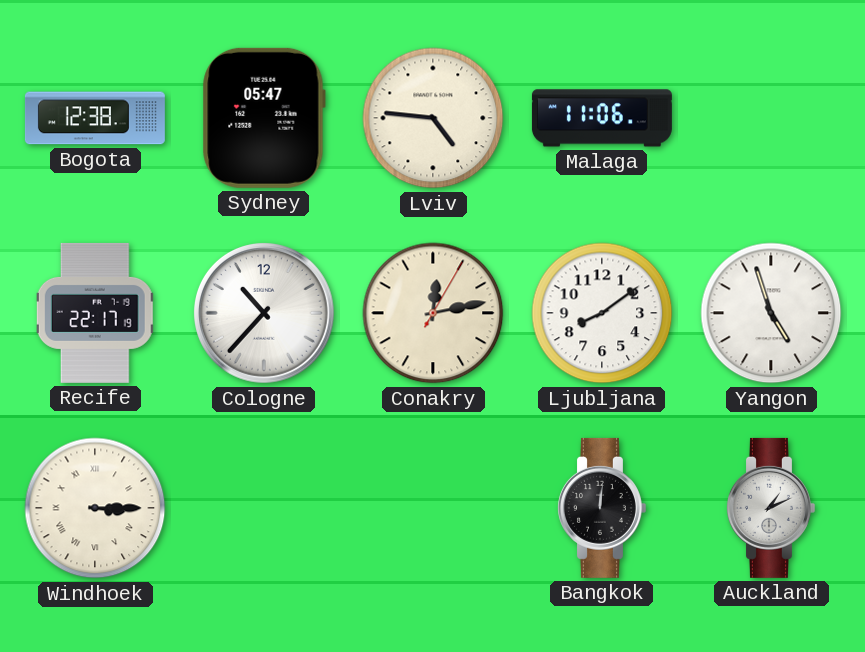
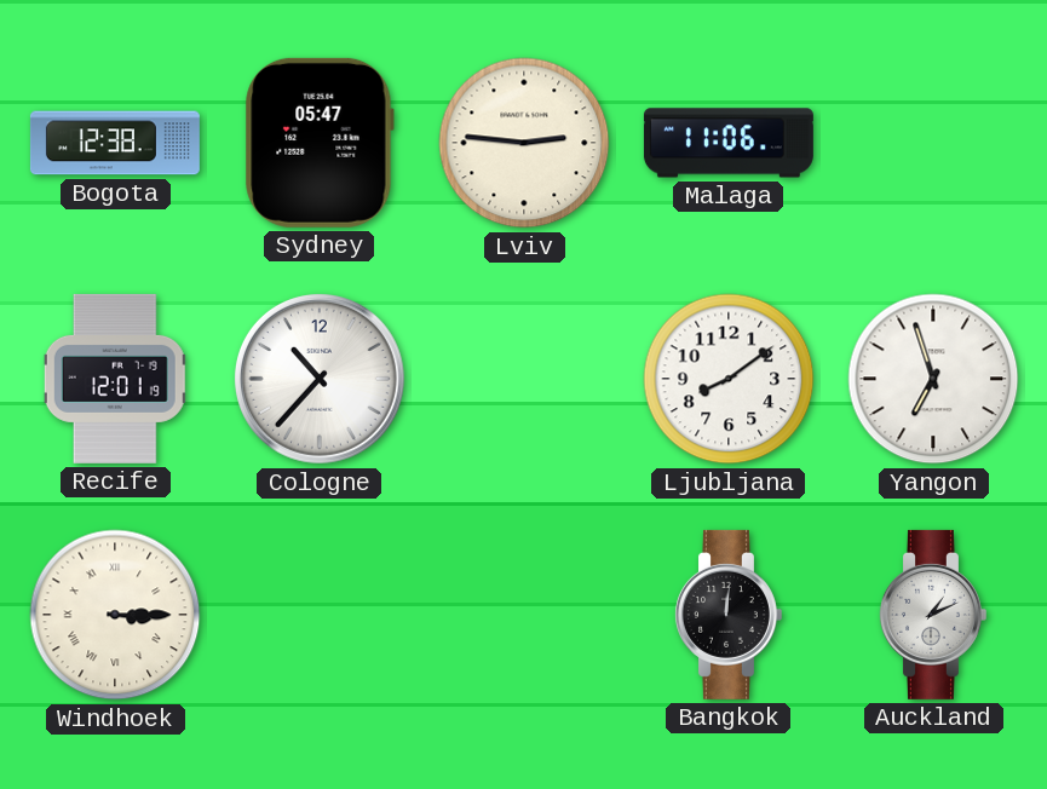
Lviv: 4:46 -> 2:46
Recife: 22:17 -> 12:01
Conakry: 12:13 -> none
Yangon: 4:57 -> 6:57
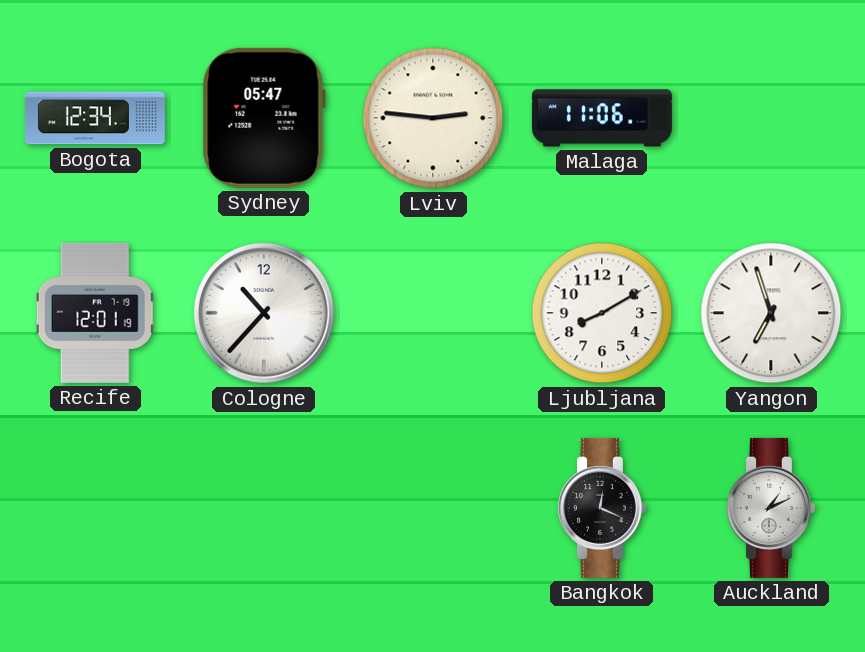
Bogota: 12:38 -> 12:34
Ljubljana: 8:09 -> 8:10
Windhoek: 3:15 -> none
Bangkok: 12:01 -> 12:19
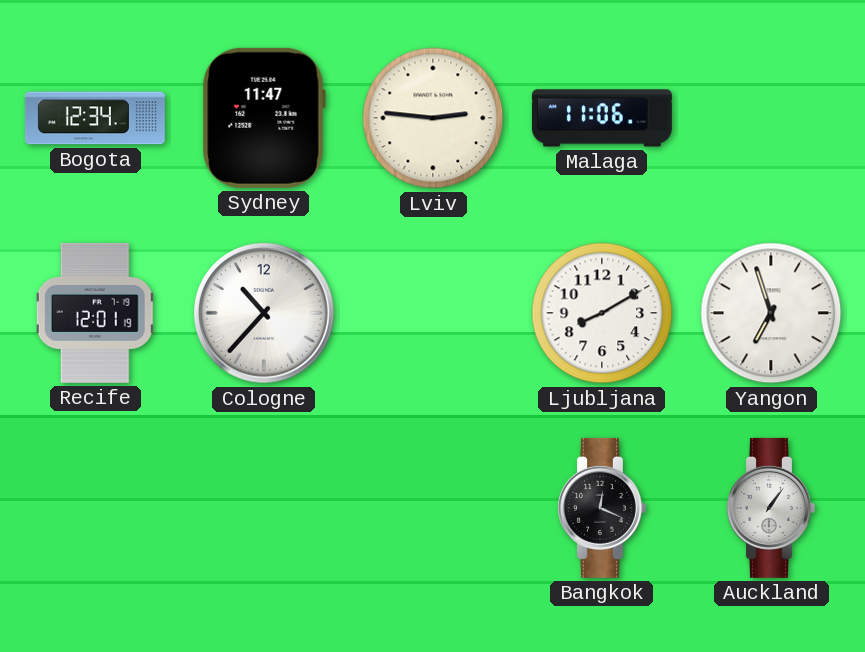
Sydney: 05:47 -> 11:47
Auckland: 1:11 -> 1:06
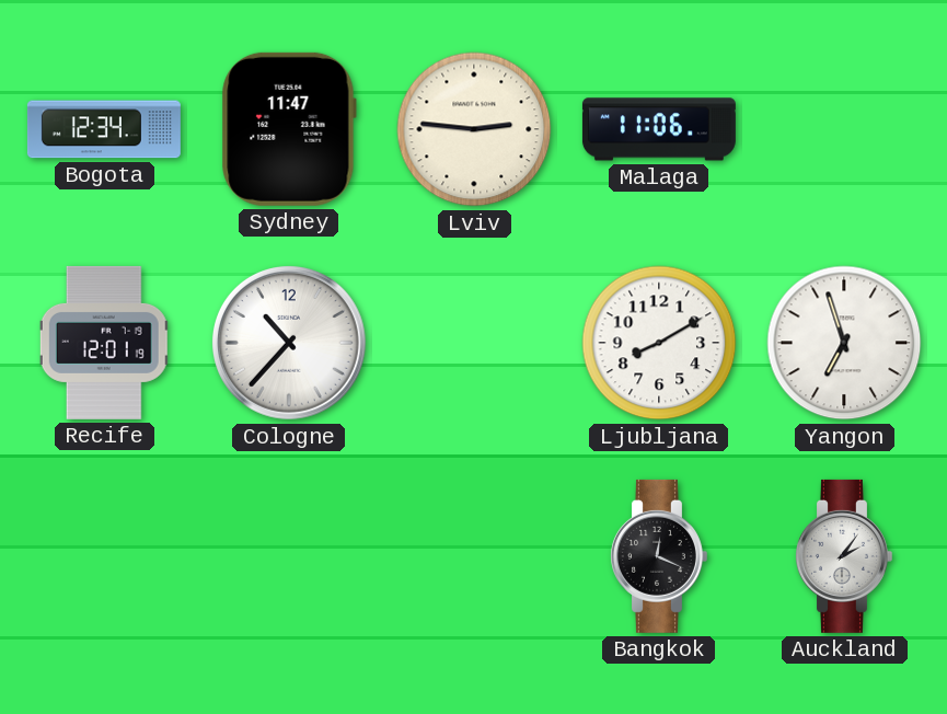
Auckland: 1:06 -> 2:06
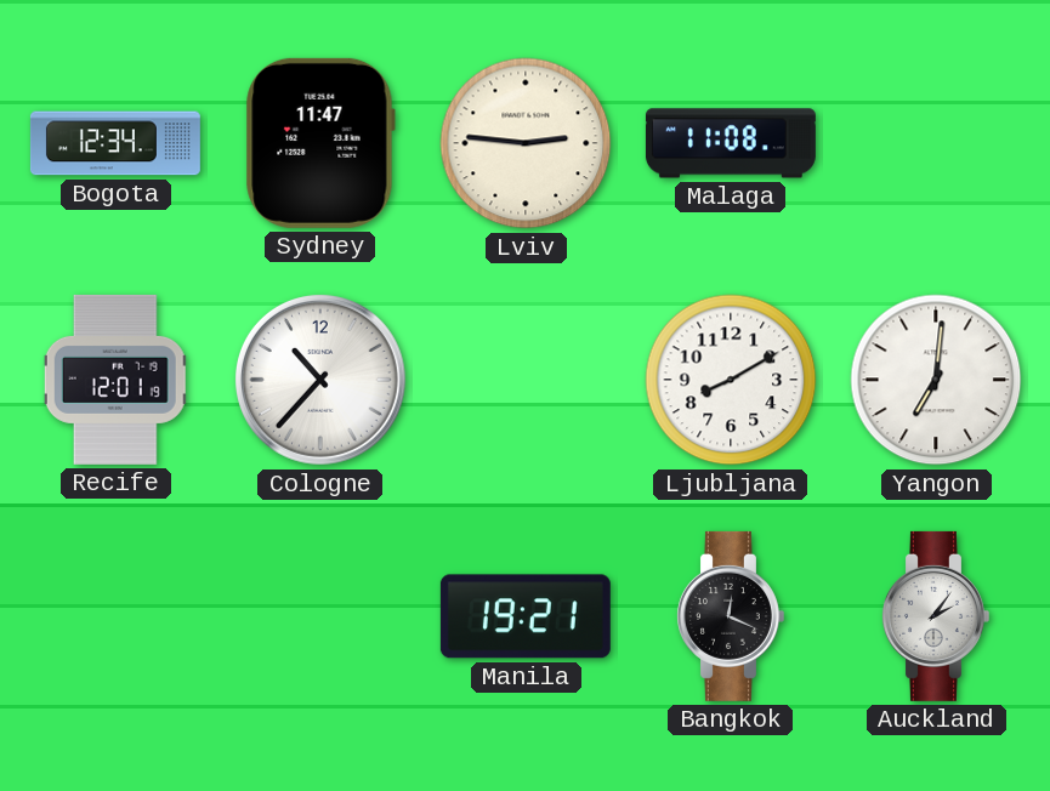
Malaga: 11:06 -> 11:08
Yangon: 6:57 -> 7:01
Manila: none -> 19:21
